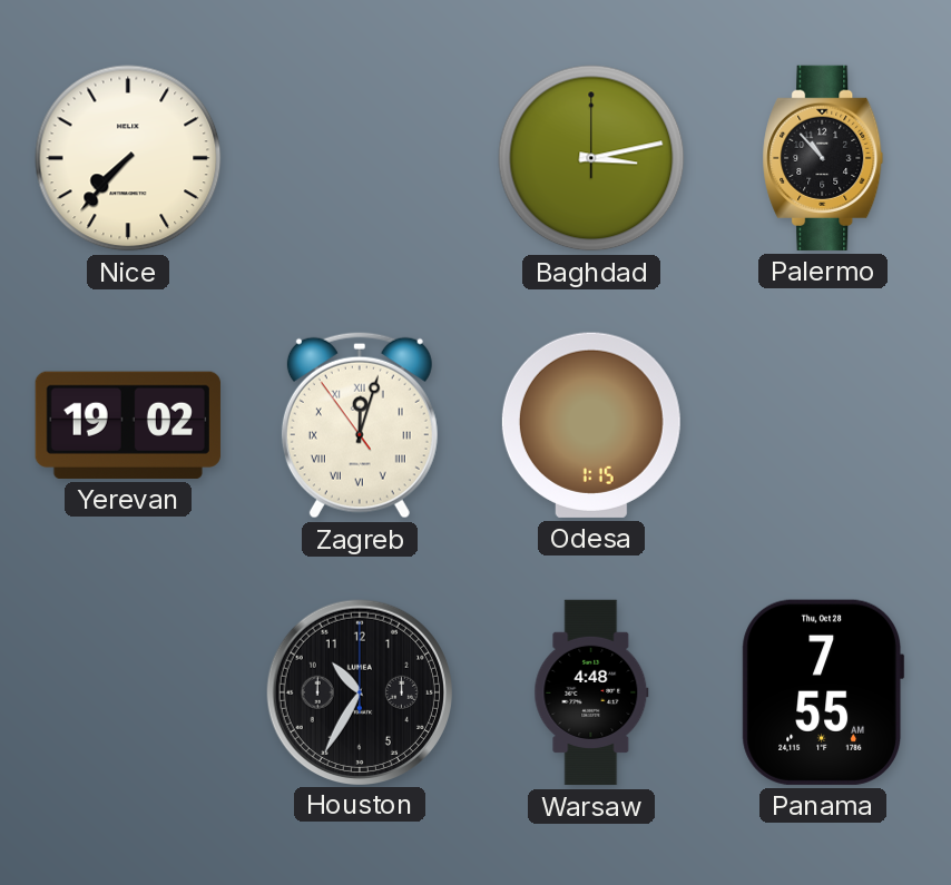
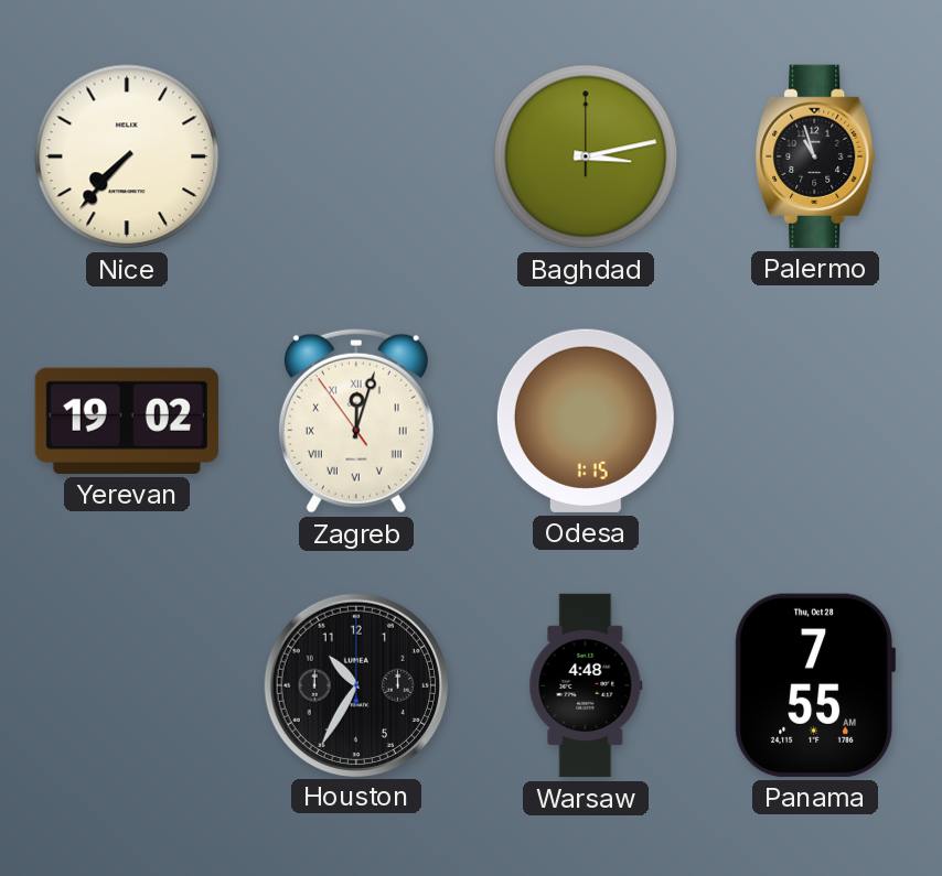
Palermo: 10:53 -> 10:57
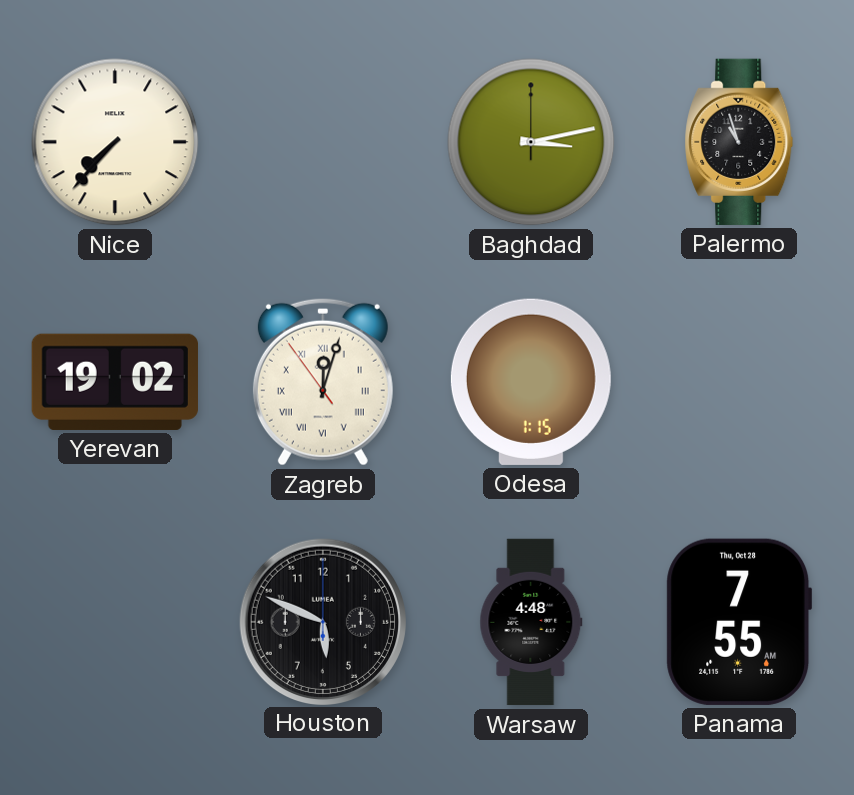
Houston: 10:35 -> 5:49
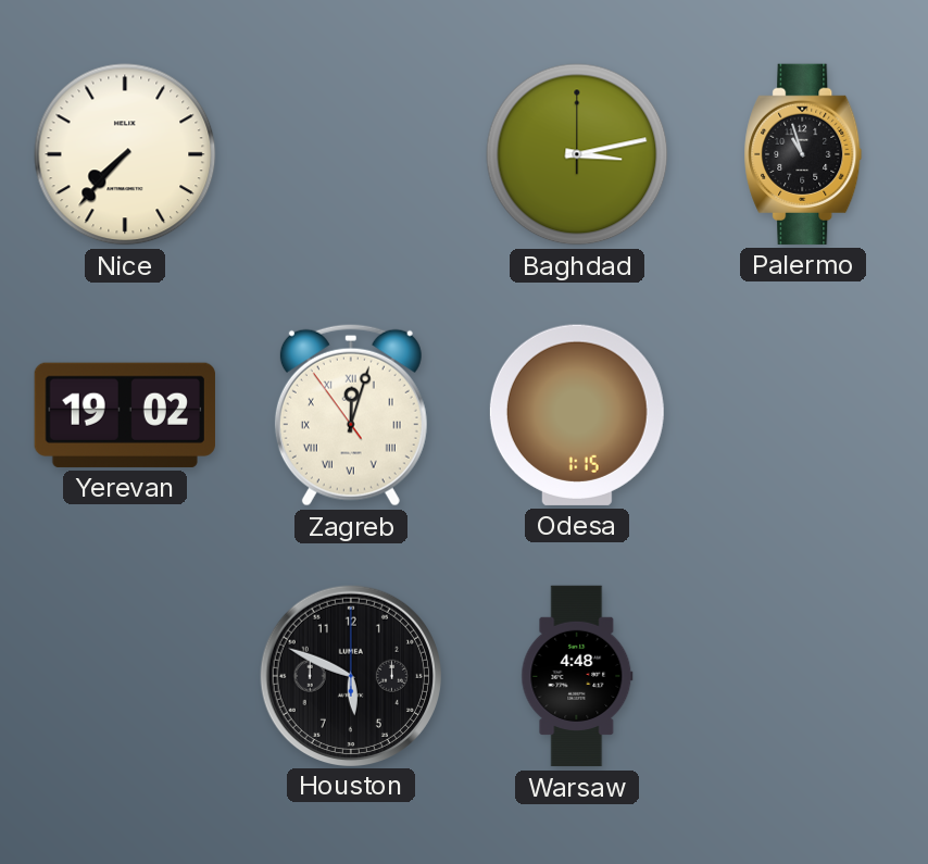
Panama: 7:55 -> none
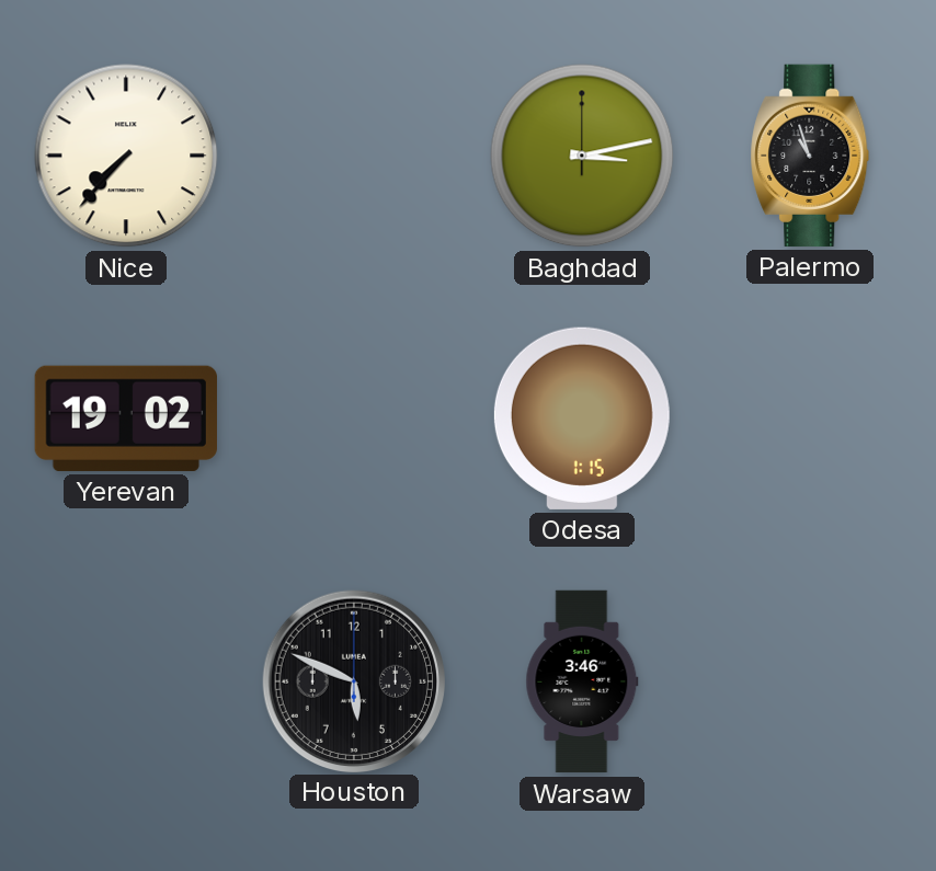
Zagreb: 12:02 -> none
Warsaw: 4:48 -> 3:46
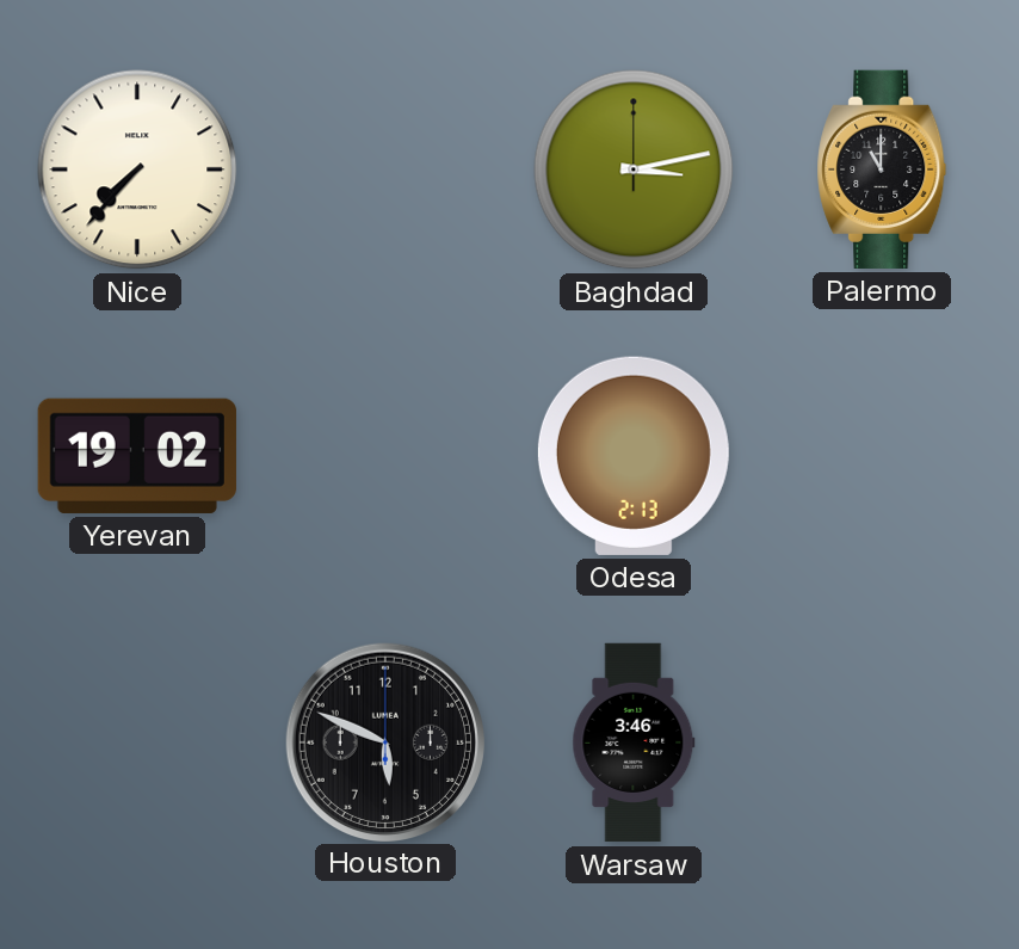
Palermo: 10:57 -> 11:00
Odesa: 1:15 -> 2:13
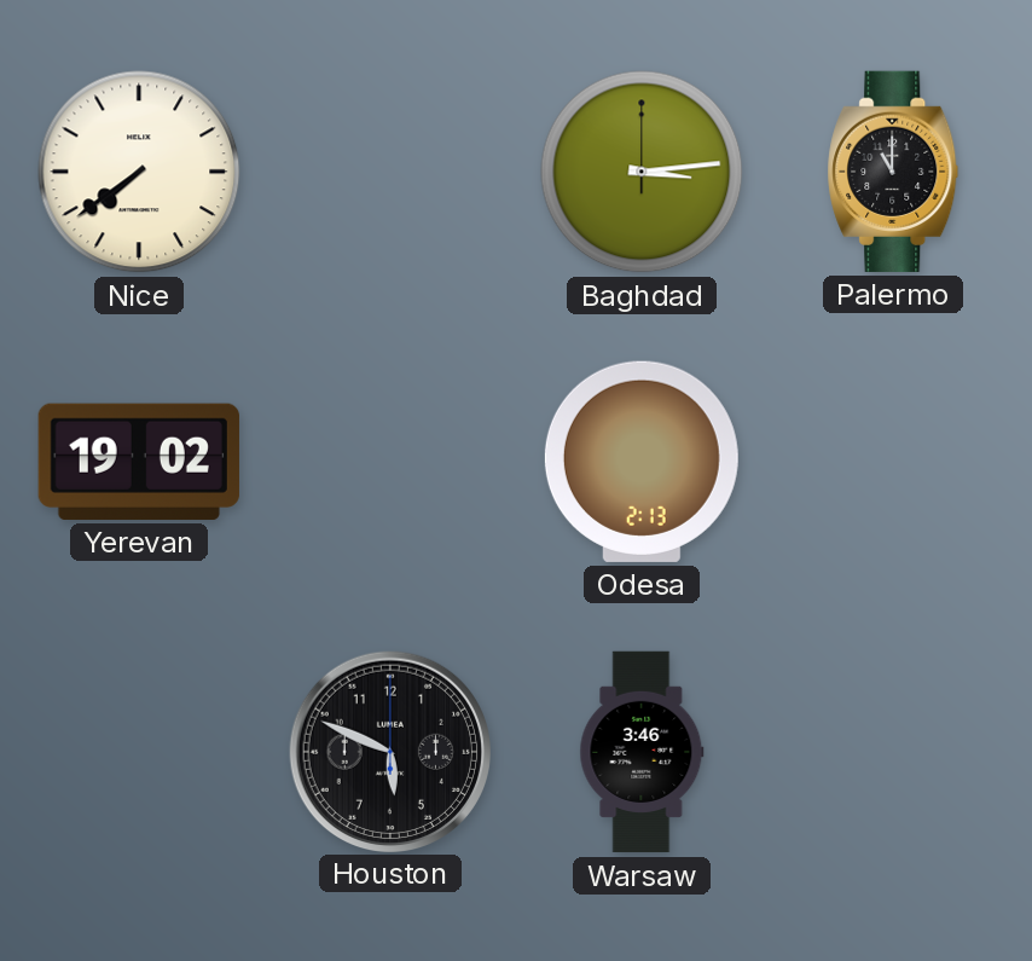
Nice: 7:37 -> 7:39
Baghdad: 3:13 -> 3:14
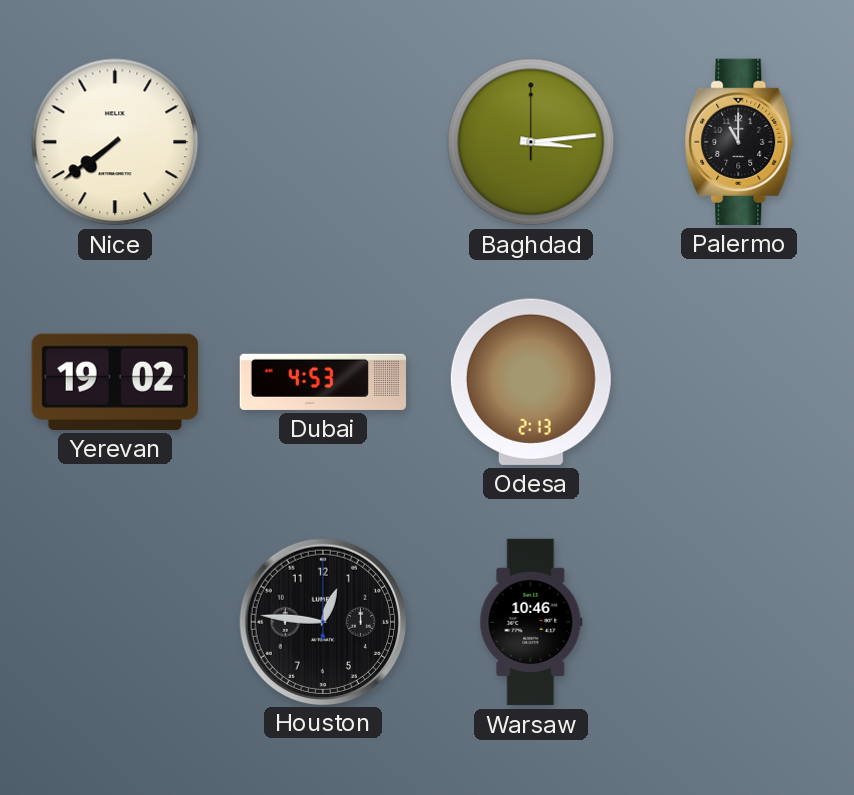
Dubai: none -> 4:53
Houston: 5:49 -> 12:46
Warsaw: 3:46 -> 10:46
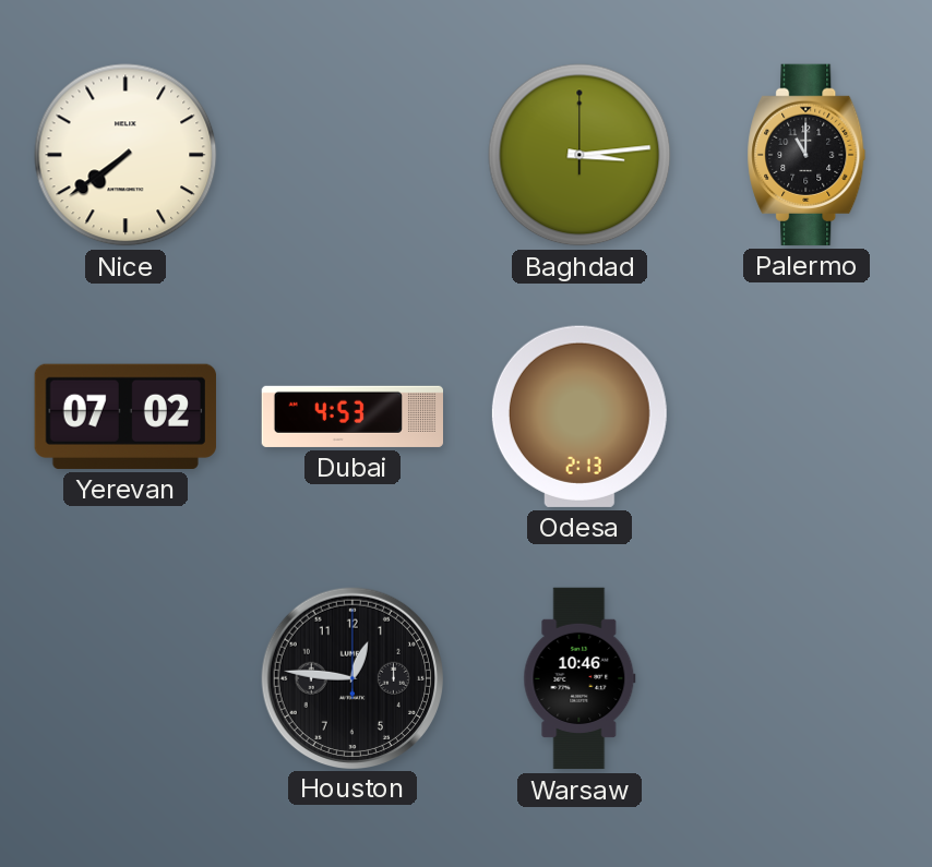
Yerevan: 19:02 -> 07:02
